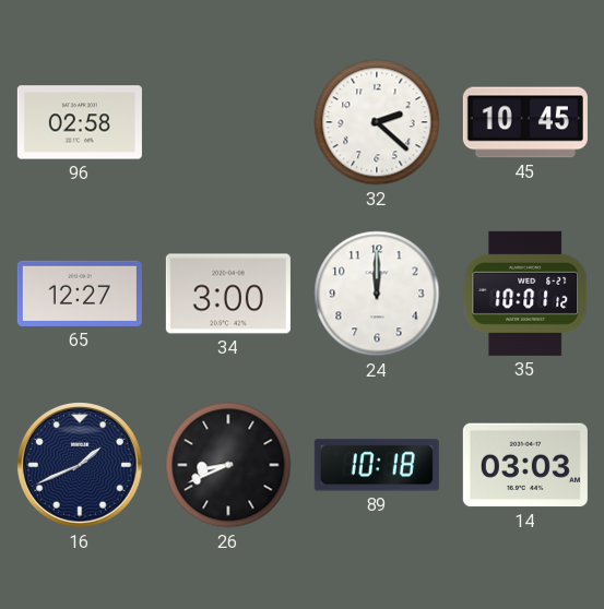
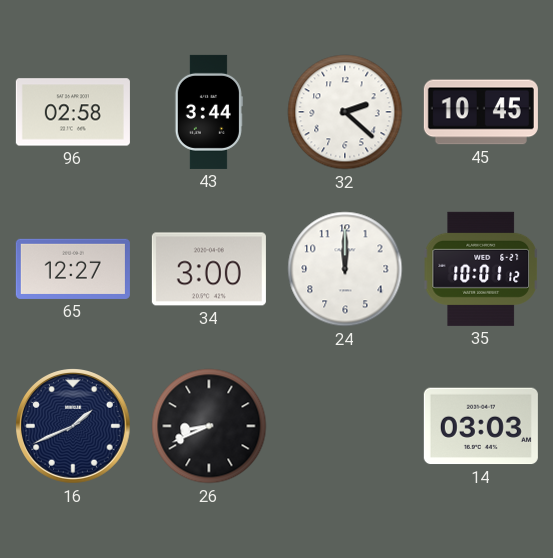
43: none -> 3:44
89: 10:18 -> none
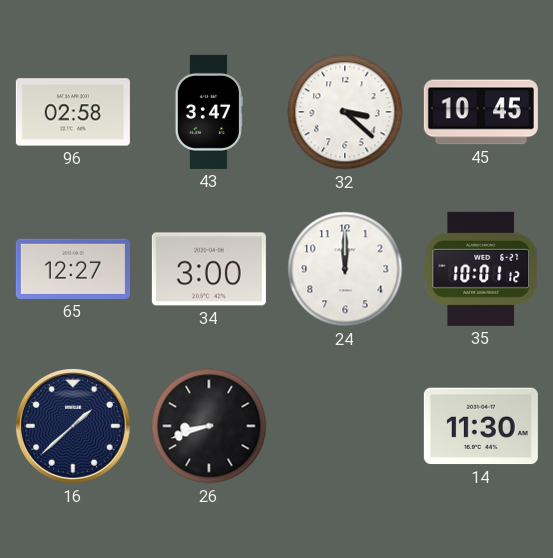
43: 3:44 -> 3:47
32: 2:22 -> 3:22
16: 1:41 -> 1:38
26: 8:41 -> 8:42
14: 03:03 -> 11:30
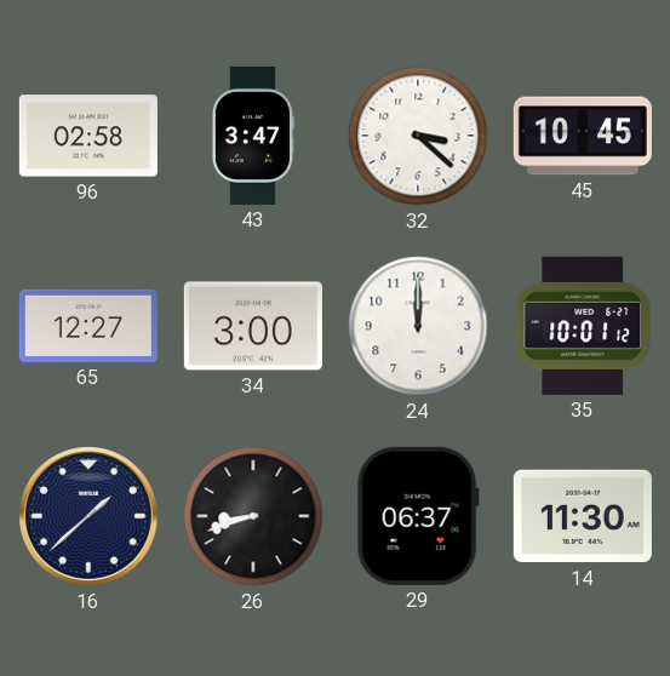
29: none -> 06:37
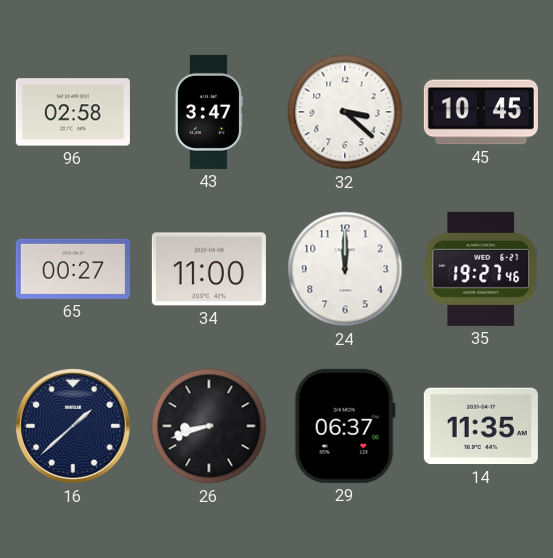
65: 12:27 -> 00:27
34: 3:00 -> 11:00
35: 10:01 -> 19:27
14: 11:30 -> 11:35
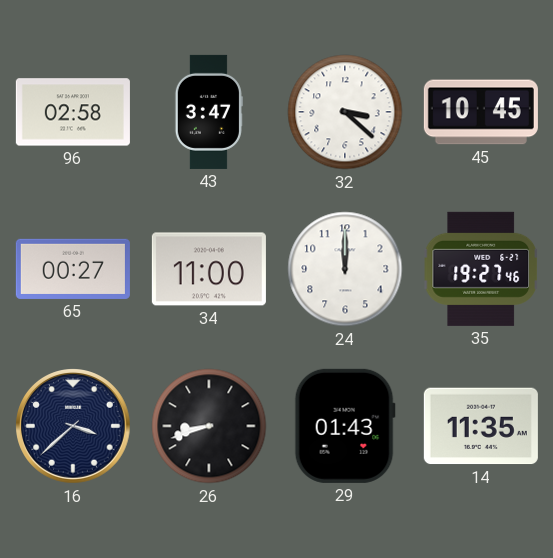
16: 1:38 -> 3:38
29: 06:37 -> 01:43
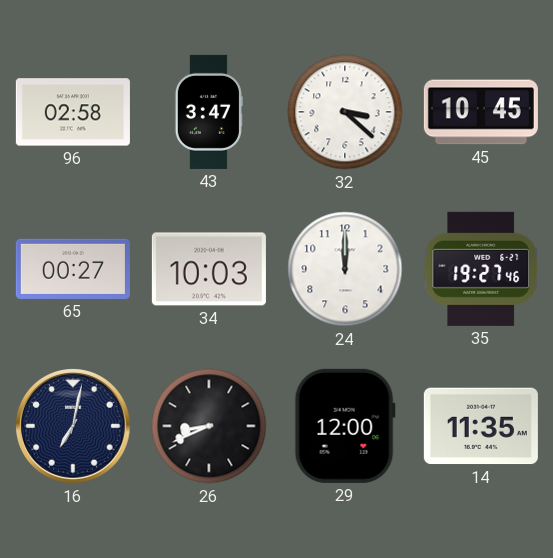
34: 11:00 -> 10:03
16: 3:38 -> 7:02
26: 8:42 -> 8:41
29: 01:43 -> 12:00
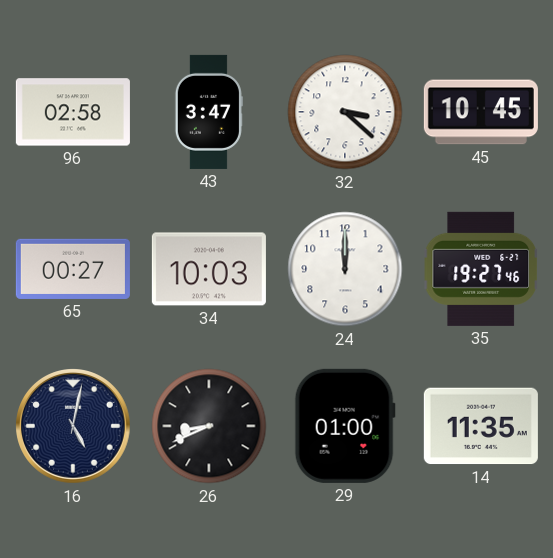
16: 7:02 -> 5:02
29: 12:00 -> 01:00
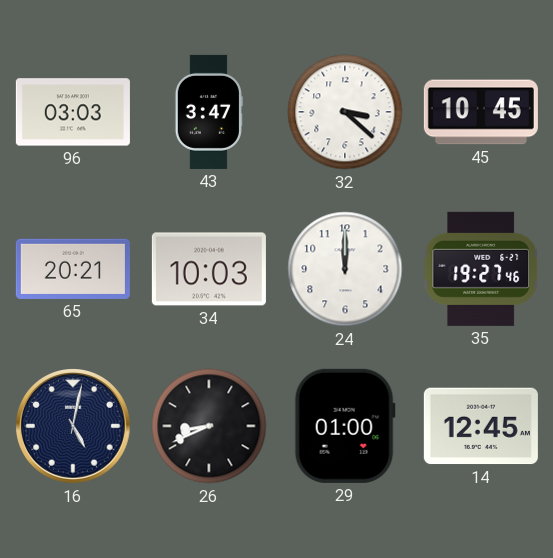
96: 02:58 -> 03:03
65: 00:27 -> 20:21
14: 11:35 -> 12:45
